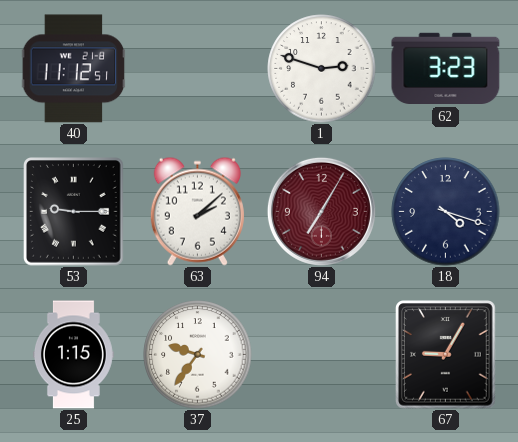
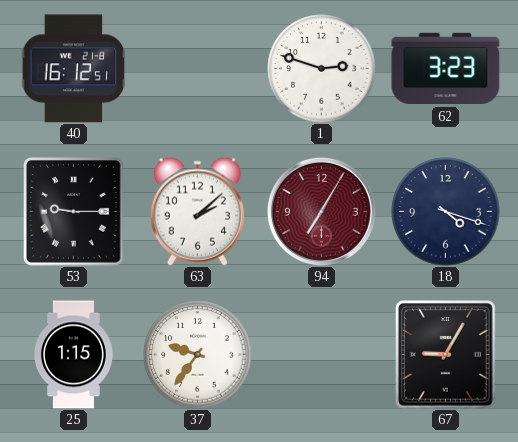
40: 11:12 -> 16:12
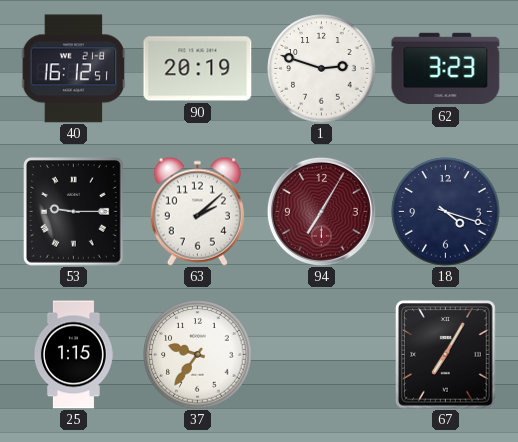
90: none -> 20:19
67: 9:05 -> 7:05
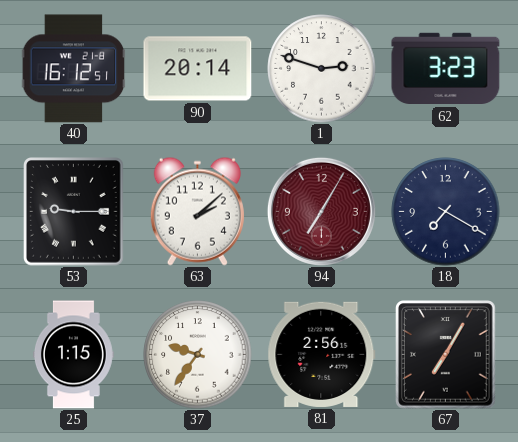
90: 20:19 -> 20:14
18: 4:18 -> 7:20
81: none -> 2:56
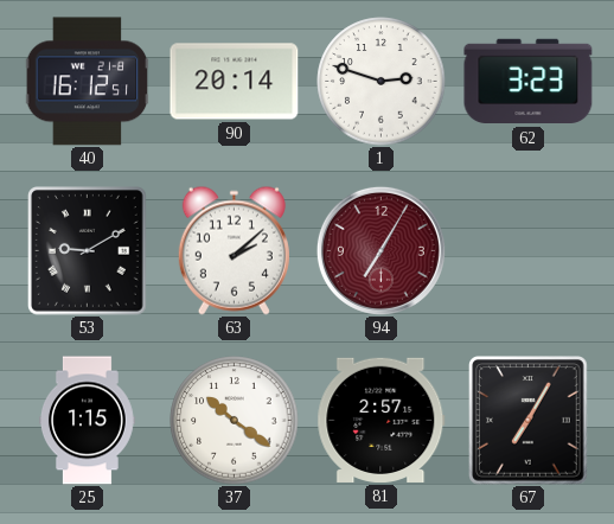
53: 9:15 -> 9:10
18: 7:20 -> none
37: 9:36 -> 10:21
81: 2:56 -> 2:57
